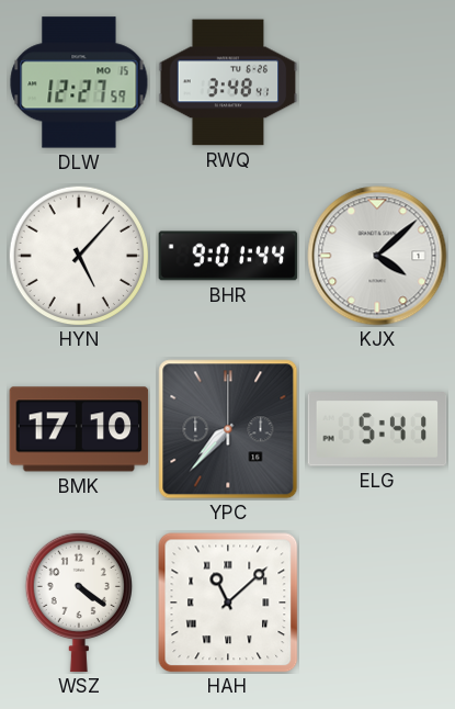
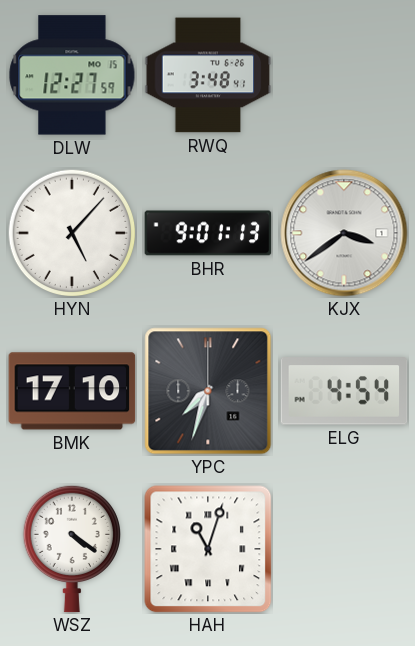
BHR: 9:01:44 -> 9:01:13
KJX: 4:08 -> 3:39
YPC: 7:37 -> 7:33
ELG: 5:41 -> 4:54
HAH: 11:08 -> 11:03
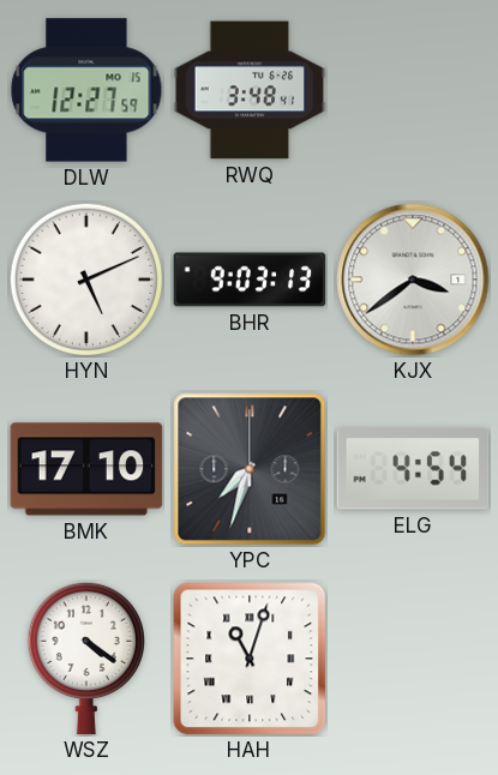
HYN: 5:07 -> 5:11
BHR: 9:01 -> 9:03
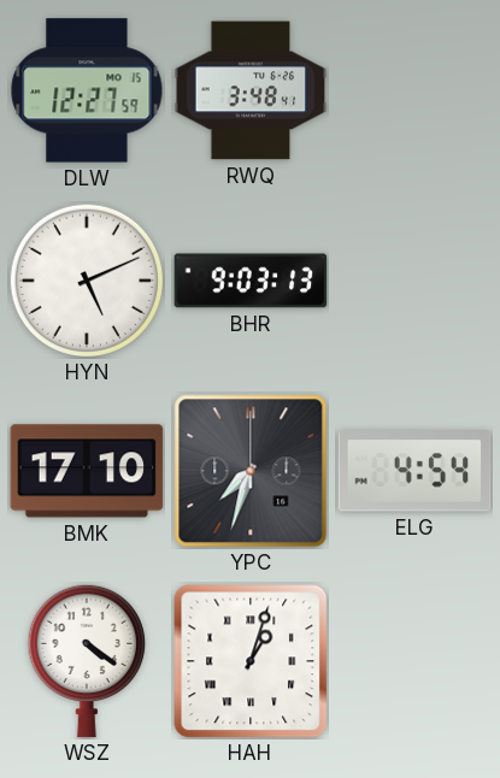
KJX: 3:39 -> none
HAH: 11:03 -> 1:03
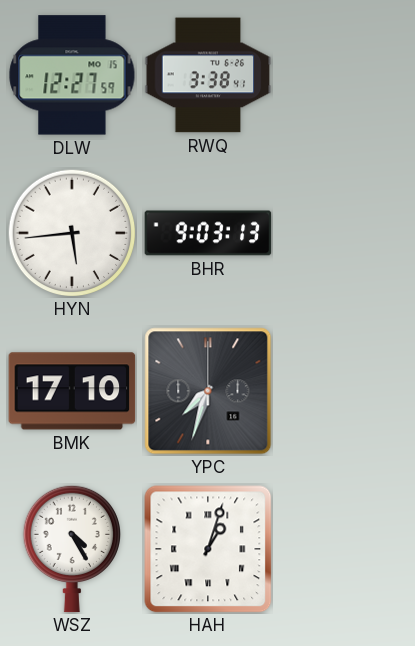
RWQ: 3:48 -> 3:38
HYN: 5:11 -> 5:44
ELG: 4:54 -> none
WSZ: 4:21 -> 4:25
